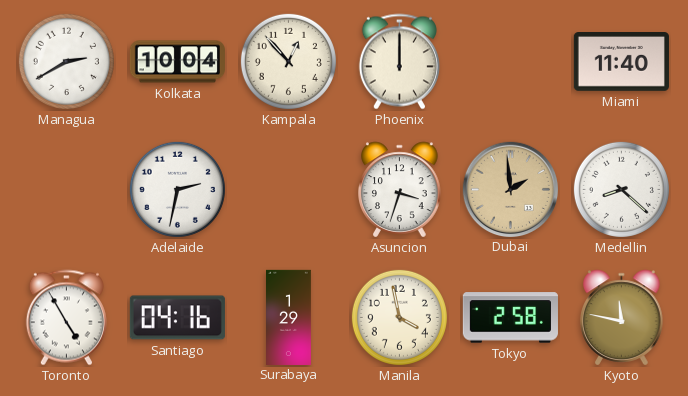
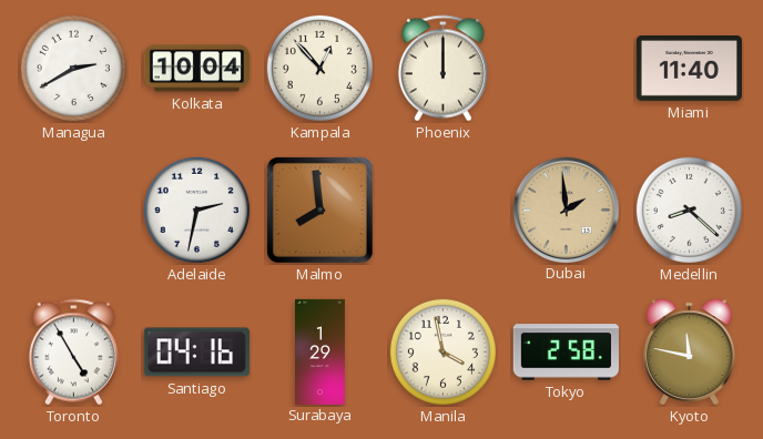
Malmo: none -> 7:59
Asuncion: 3:33 -> none
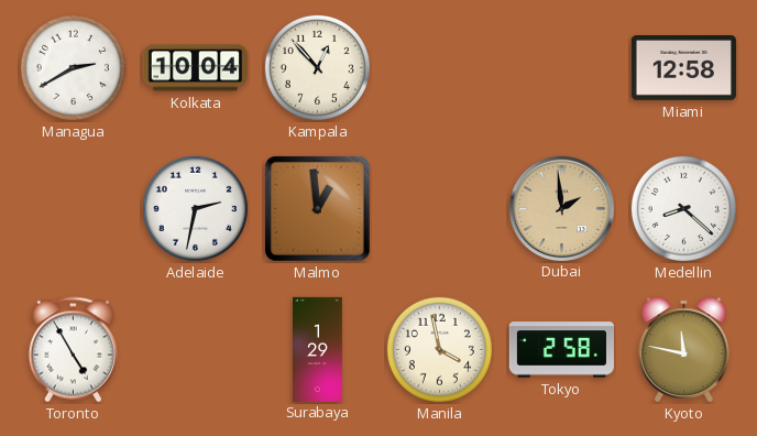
Phoenix: 12:00 -> none
Miami: 11:40 -> 12:58
Malmo: 7:59 -> 12:59
Santiago: 04:16 -> none
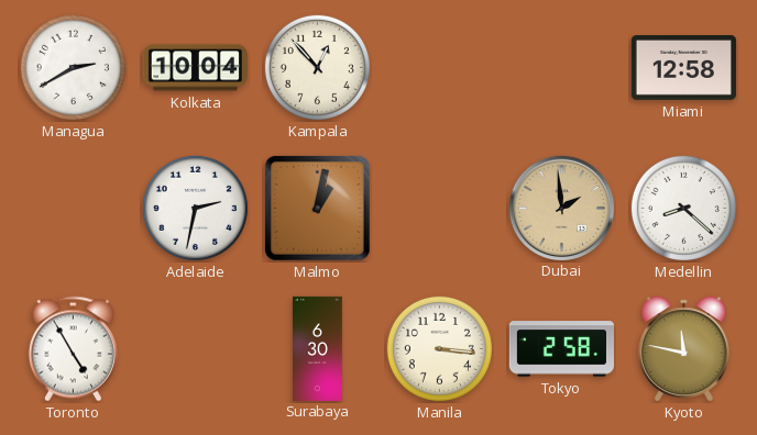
Malmo: 12:59 -> 1:02
Surabaya: 1:29 -> 6:30
Manila: 3:58 -> 3:16
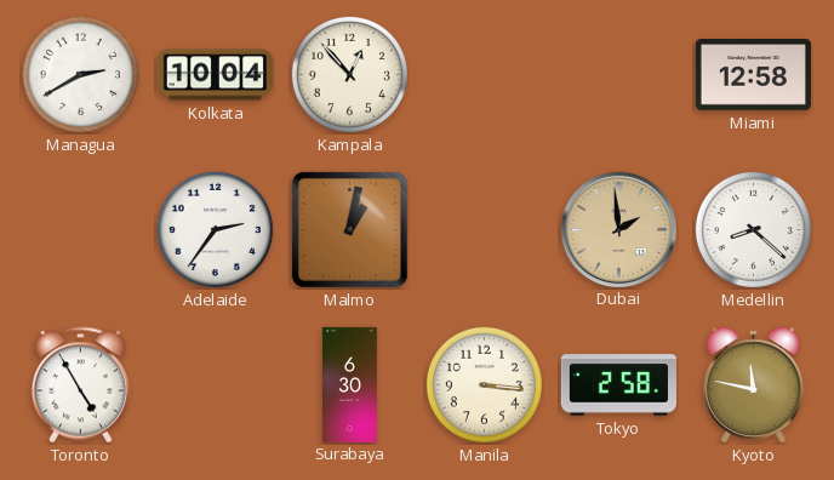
Adelaide: 2:32 -> 2:36
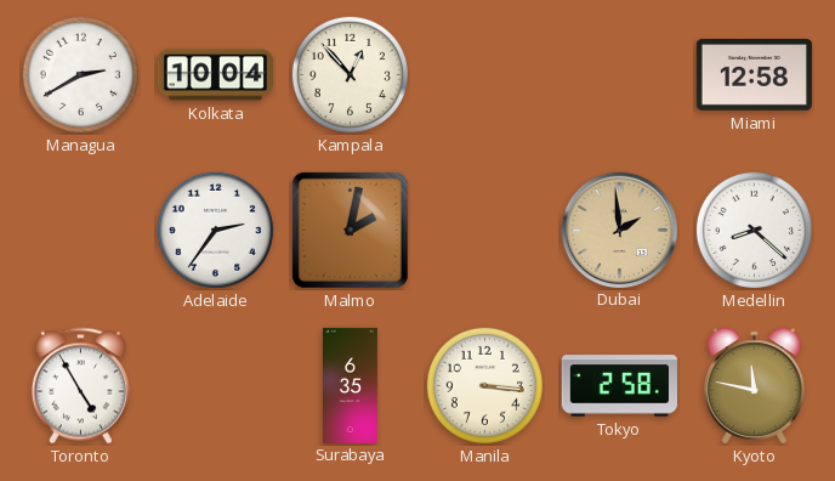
Malmo: 1:02 -> 2:02
Surabaya: 6:30 -> 6:35
